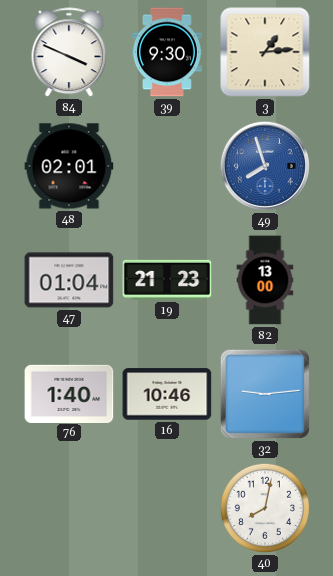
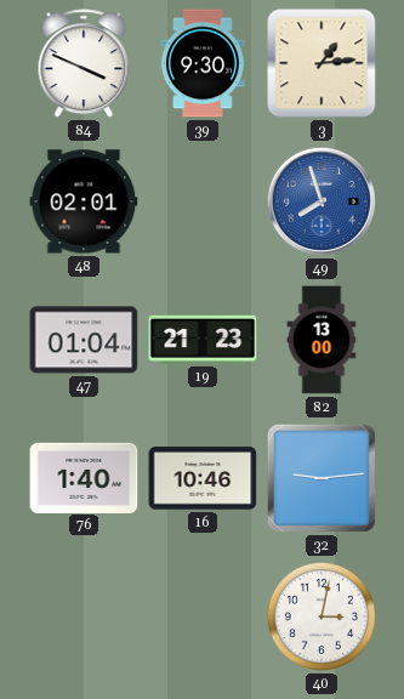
40: 8:02 -> 3:02
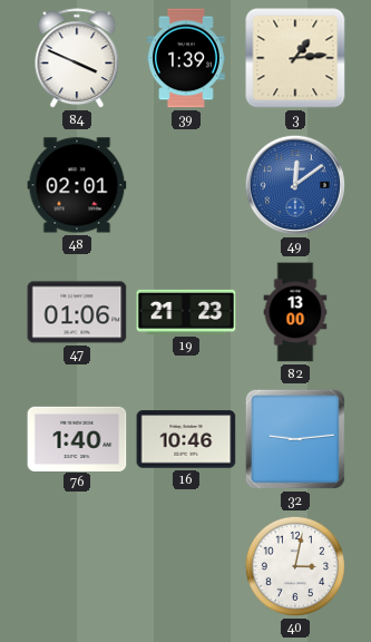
39: 9:30 -> 1:39
49: 7:57 -> 12:09
47: 01:04 -> 01:06
